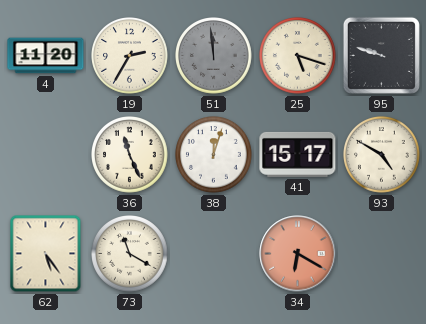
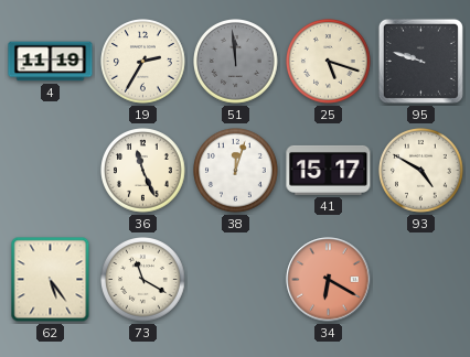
4: 11:20 -> 11:19
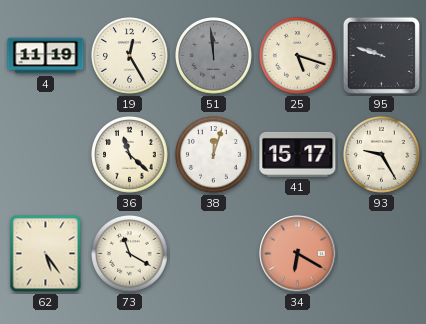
19: 2:35 -> 12:25
36: 11:26 -> 11:22
93: 4:50 -> 9:25
